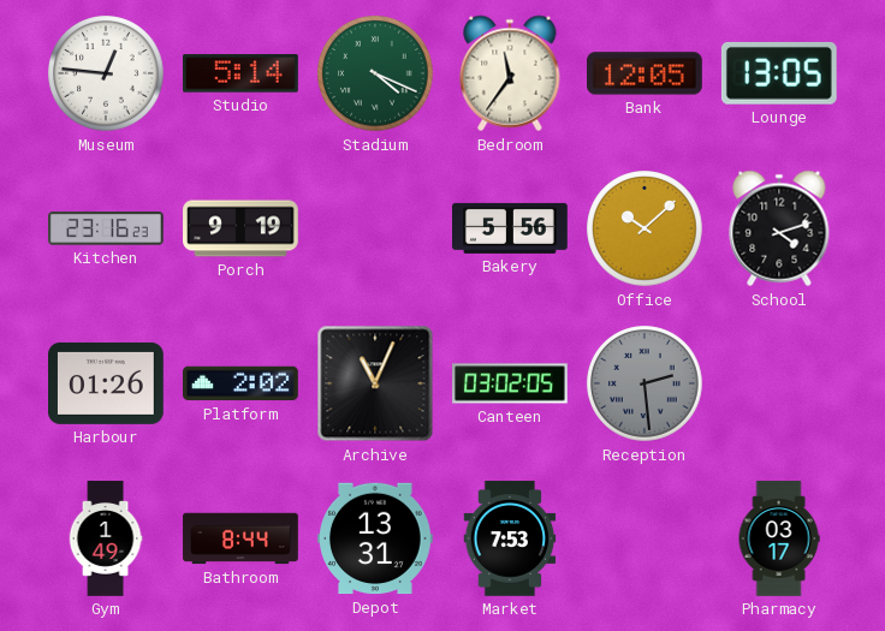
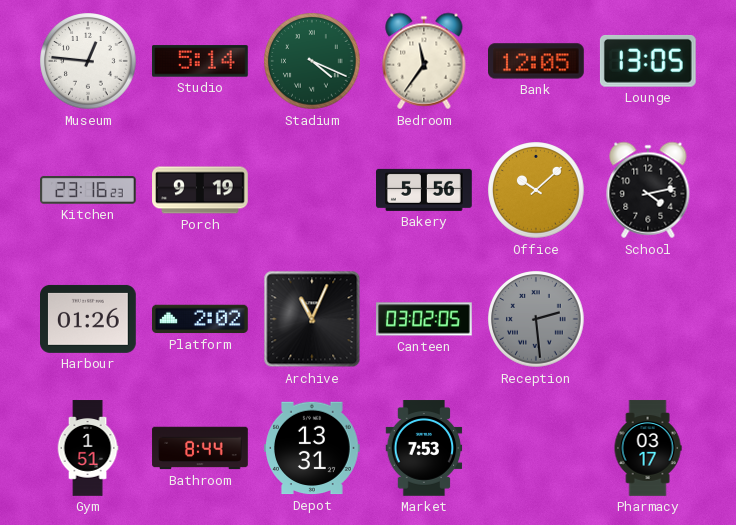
School: 4:12 -> 4:13
Gym: 1:49 -> 1:51
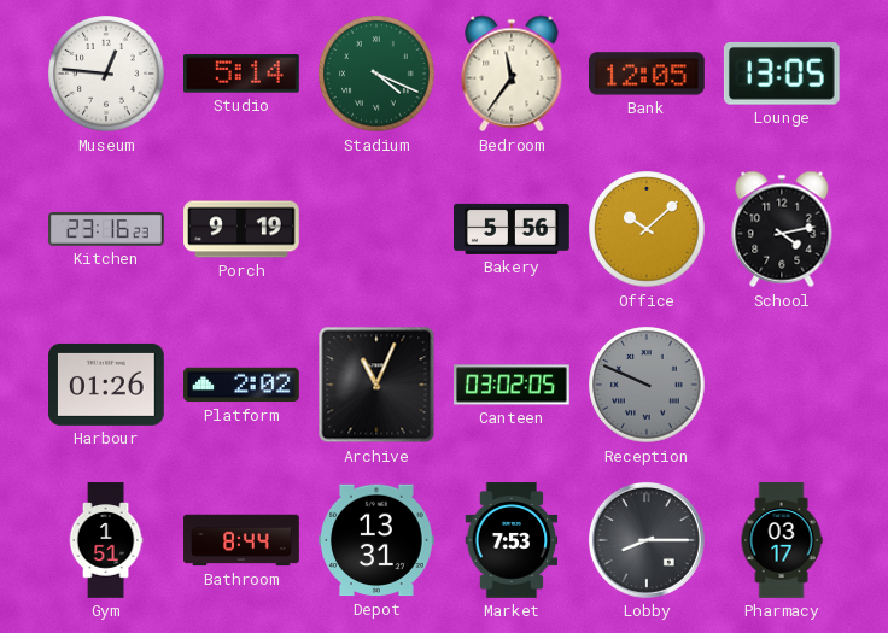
Reception: 2:29 -> 9:49
Lobby: none -> 8:15
